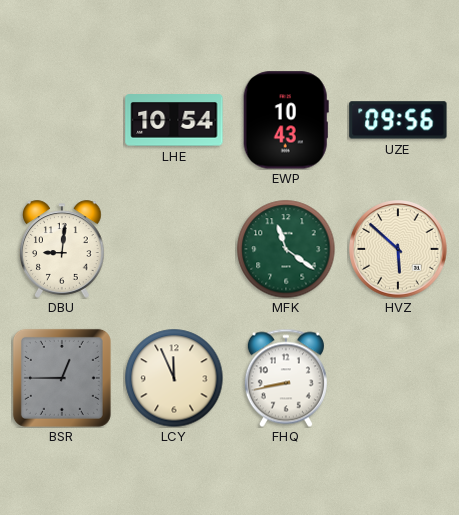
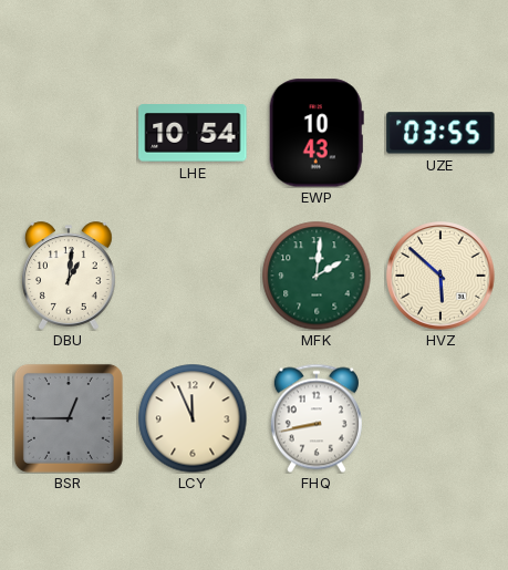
UZE: 09:56 -> 03:55
DBU: 9:01 -> 1:01
MFK: 11:21 -> 2:01
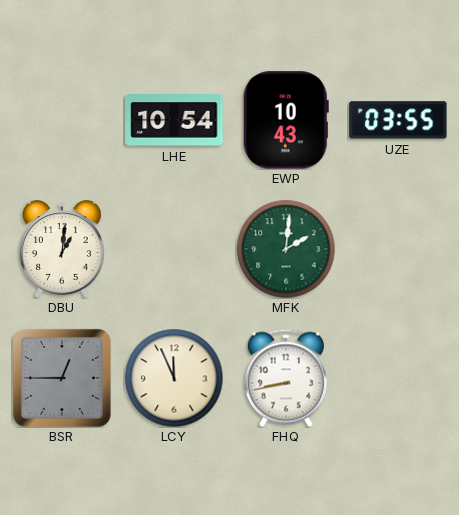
HVZ: 5:52 -> none
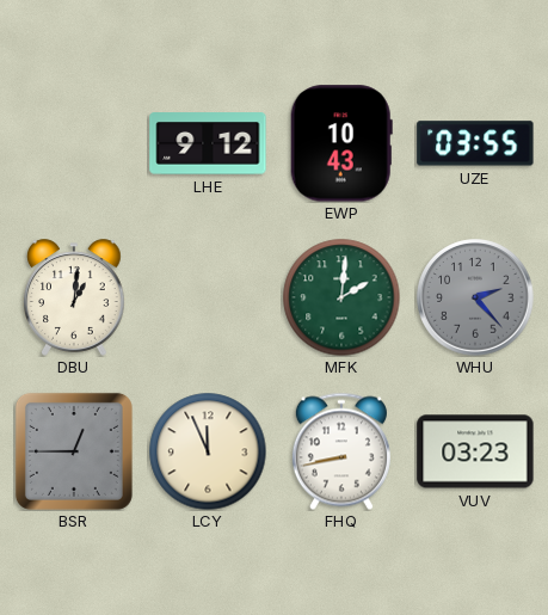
LHE: 10:54 -> 9:12
WHU: none -> 2:23
VUV: none -> 03:23
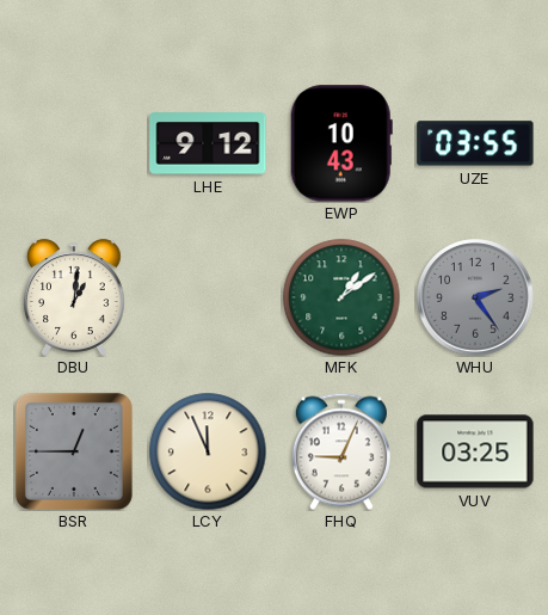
MFK: 2:01 -> 1:09
WHU: 2:23 -> 2:24
FHQ: 8:43 -> 9:04
VUV: 03:23 -> 03:25
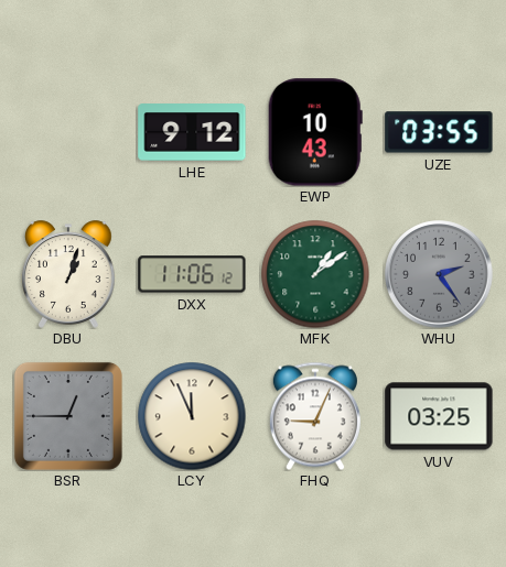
DBU: 1:01 -> 1:03
DXX: none -> 11:06
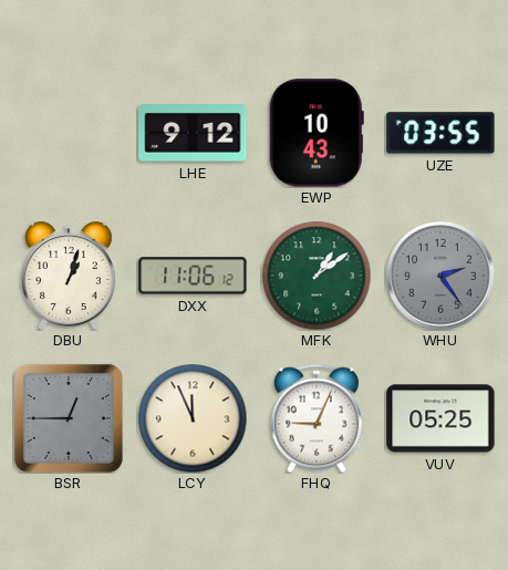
VUV: 03:25 -> 05:25
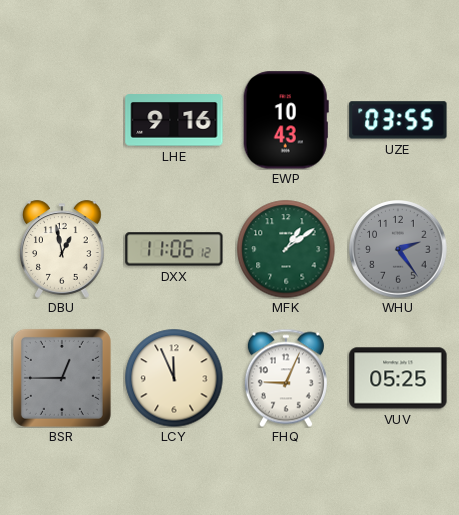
LHE: 9:12 -> 9:16
DBU: 1:03 -> 12:58
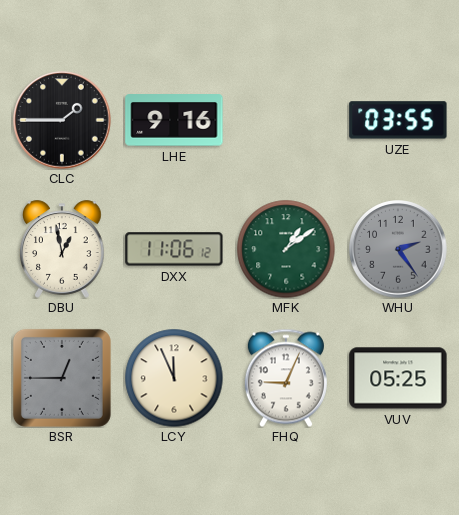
CLC: none -> 1:45
EWP: 10:43 -> none
